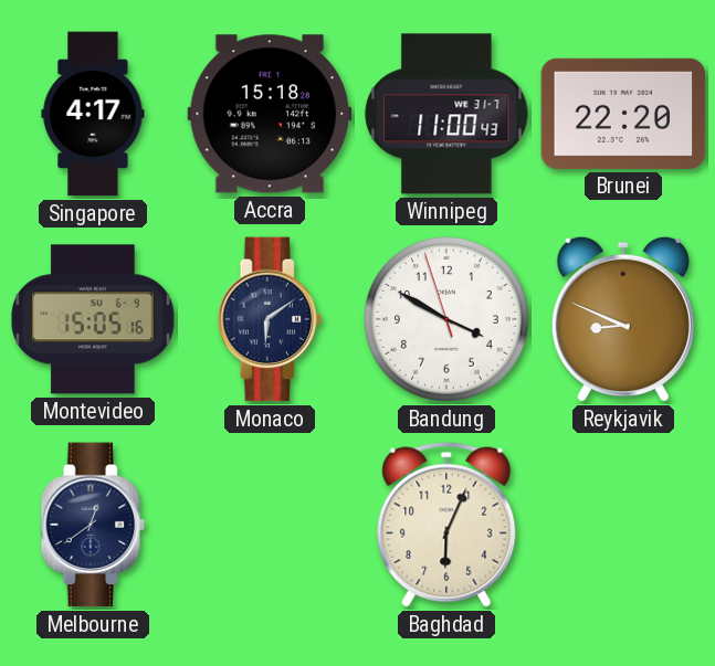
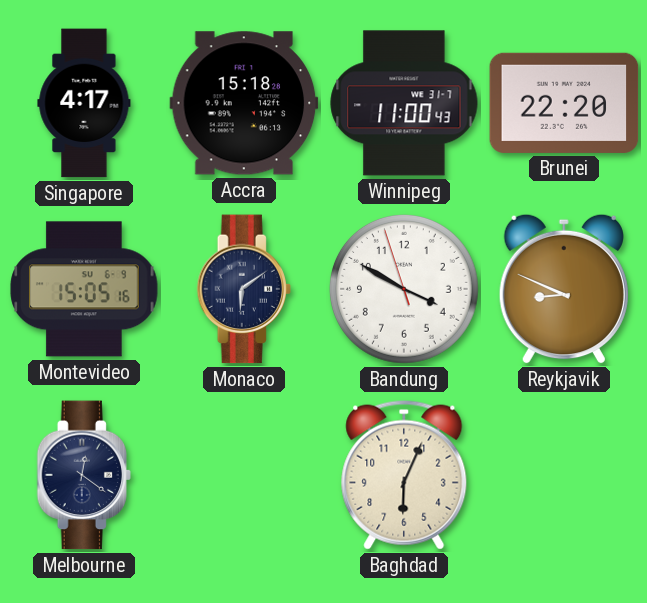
Melbourne: 12:39 -> 12:21
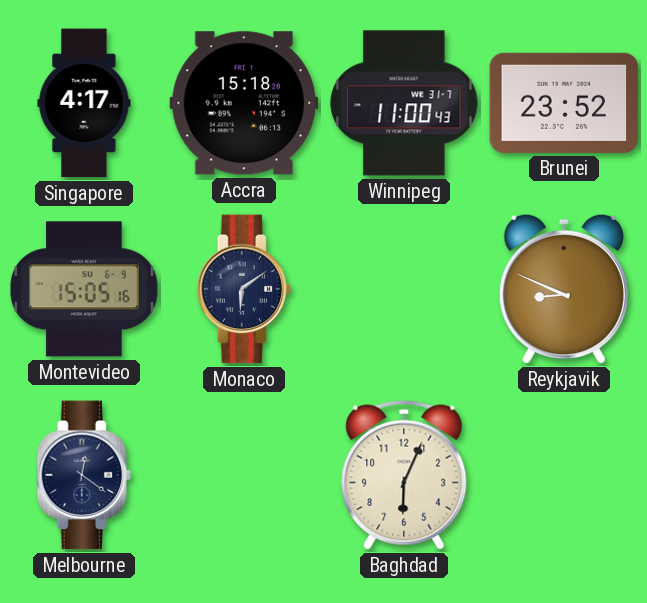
Brunei: 22:20 -> 23:52
Bandung: 3:49 -> none
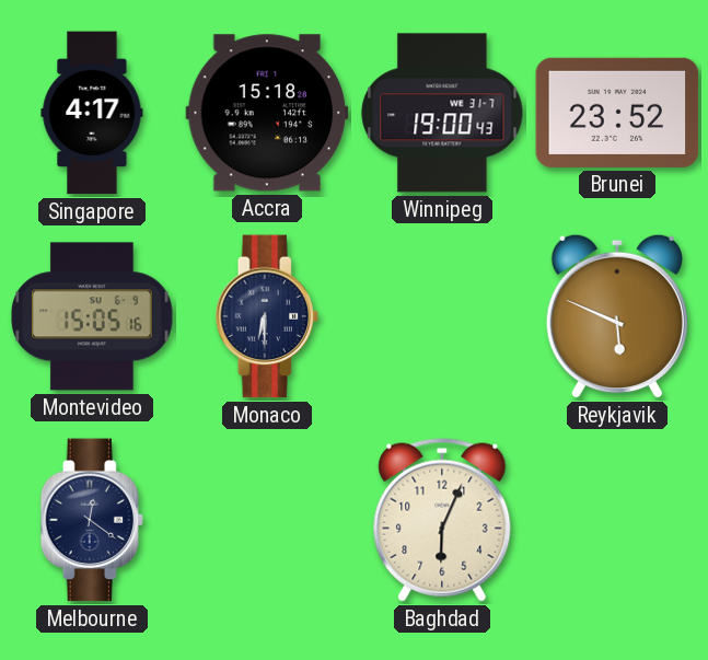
Winnipeg: 11:00 -> 19:00
Monaco: 6:09 -> 6:30
Reykjavik: 8:49 -> 5:49
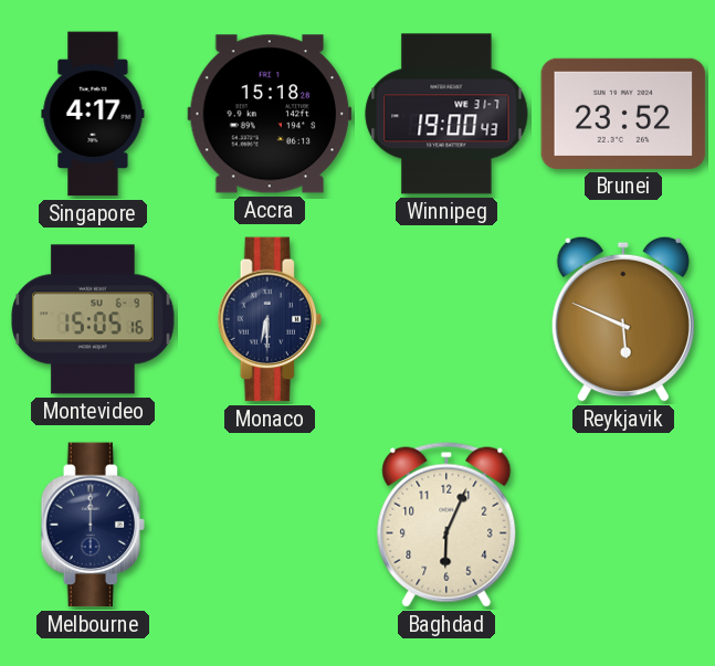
Melbourne: 12:21 -> 12:00
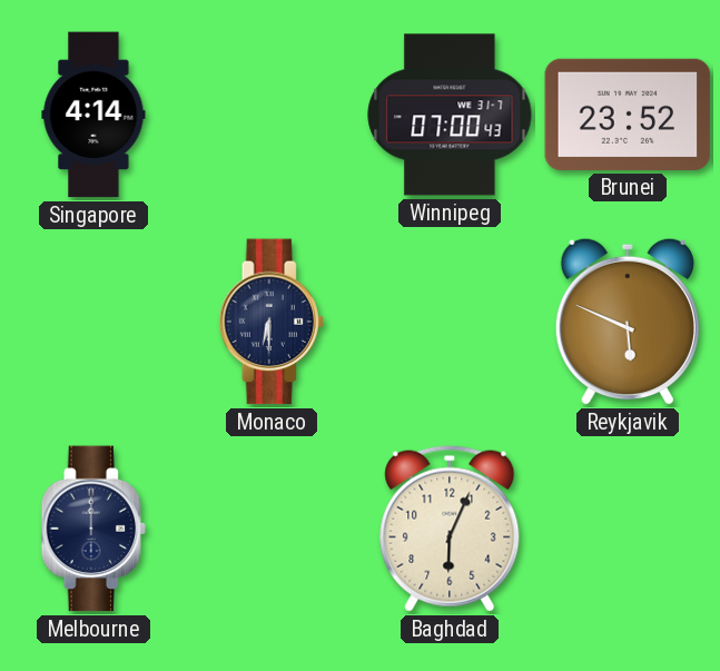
Singapore: 4:17 -> 4:14
Accra: 15:18 -> none
Winnipeg: 19:00 -> 07:00
Montevideo: 15:05 -> none
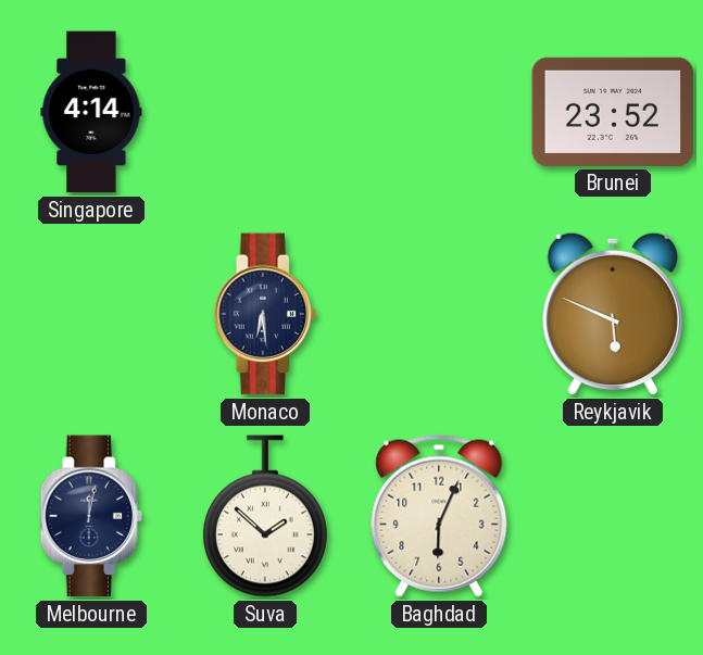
Winnipeg: 07:00 -> none
Monaco: 6:30 -> 6:29
Melbourne: 12:00 -> 12:02
Suva: none -> 1:52
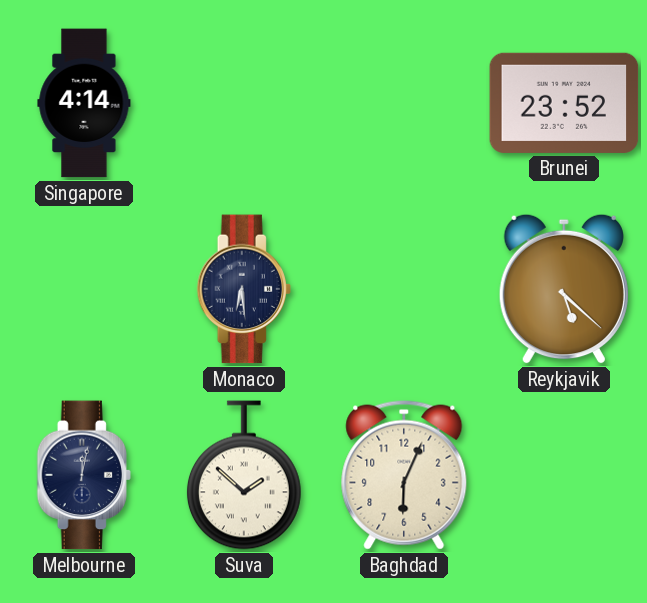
Reykjavik: 5:49 -> 5:22
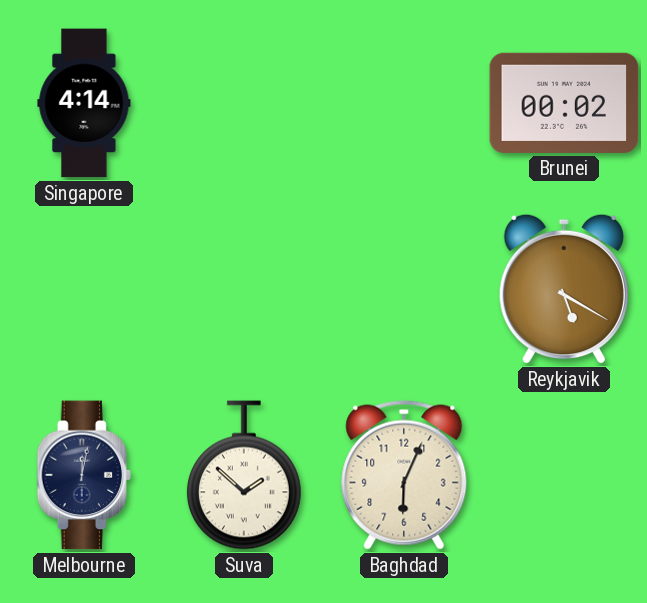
Brunei: 23:52 -> 00:02
Monaco: 6:29 -> none
Reykjavik: 5:22 -> 5:20
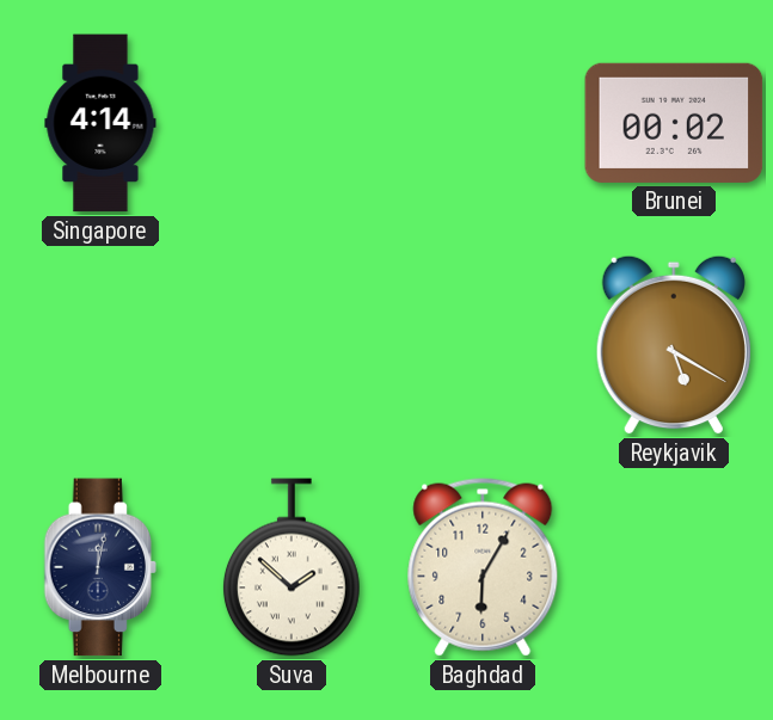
Baghdad: 6:04 -> 6:05
